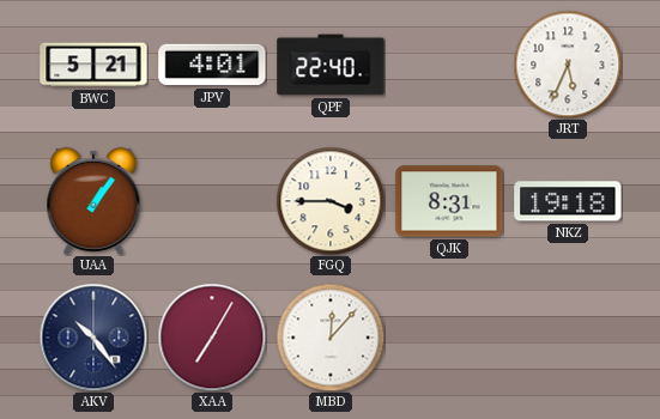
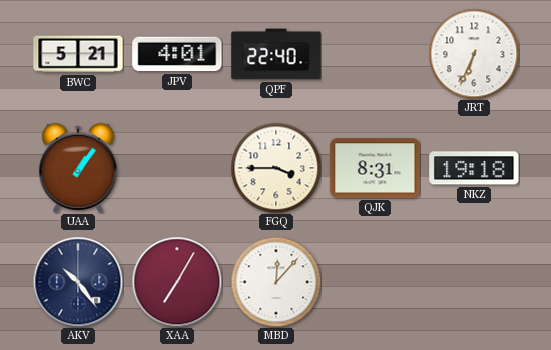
JRT: 5:34 -> 6:34
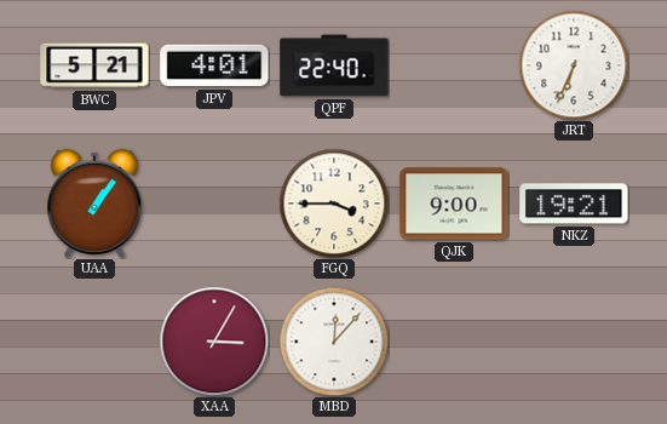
QJK: 8:31 -> 9:00
NKZ: 19:18 -> 19:21
AKV: 10:24 -> none
XAA: 7:05 -> 3:05
